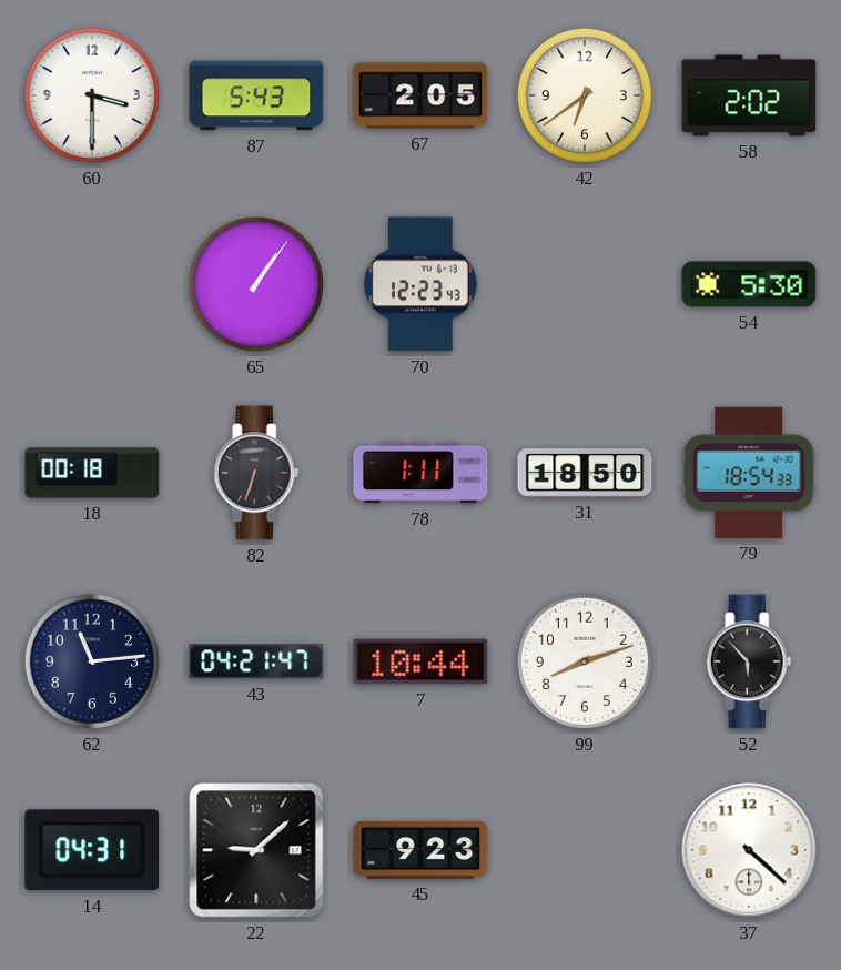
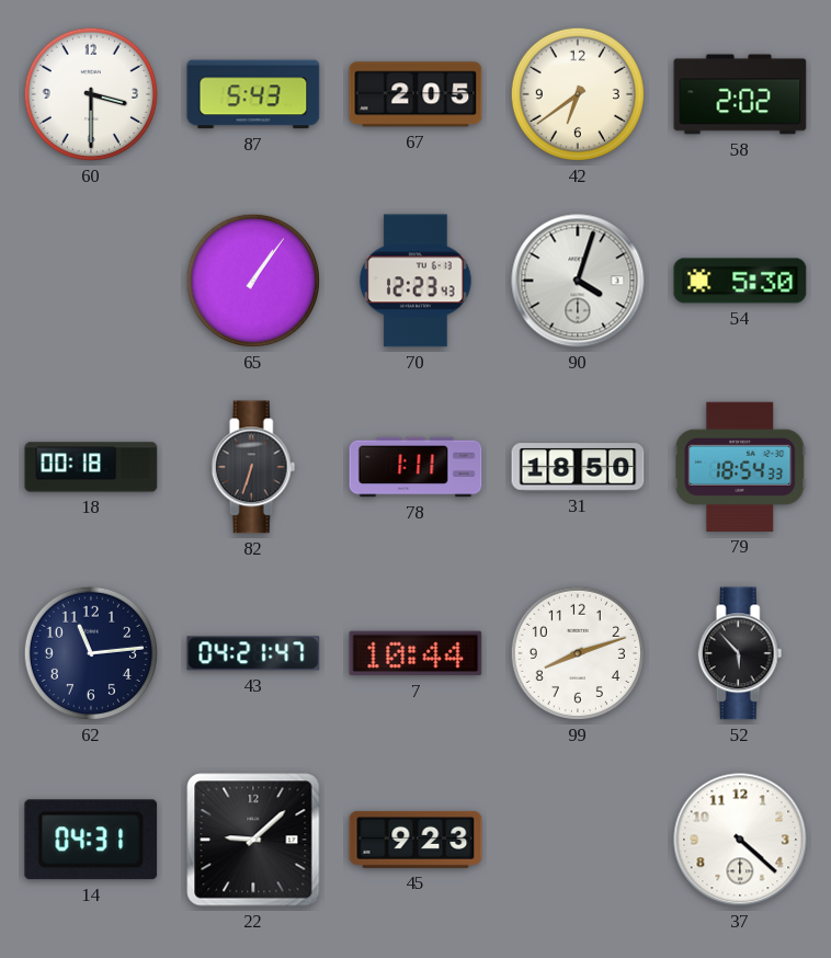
90: none -> 4:03
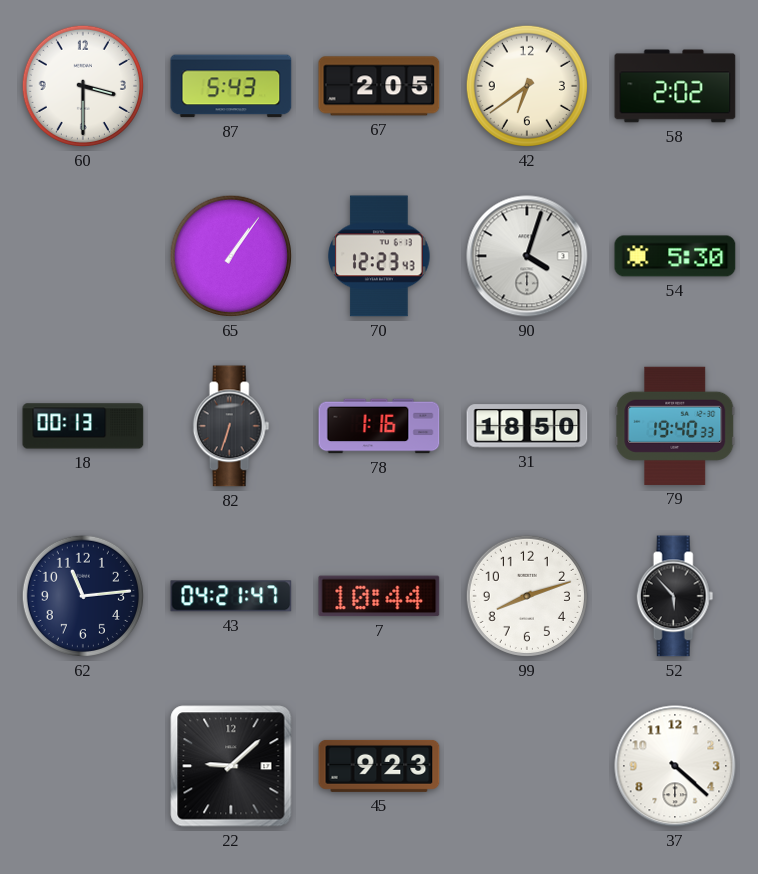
18: 00:18 -> 00:13
78: 1:11 -> 1:16
79: 18:54 -> 19:40
14: 04:31 -> none
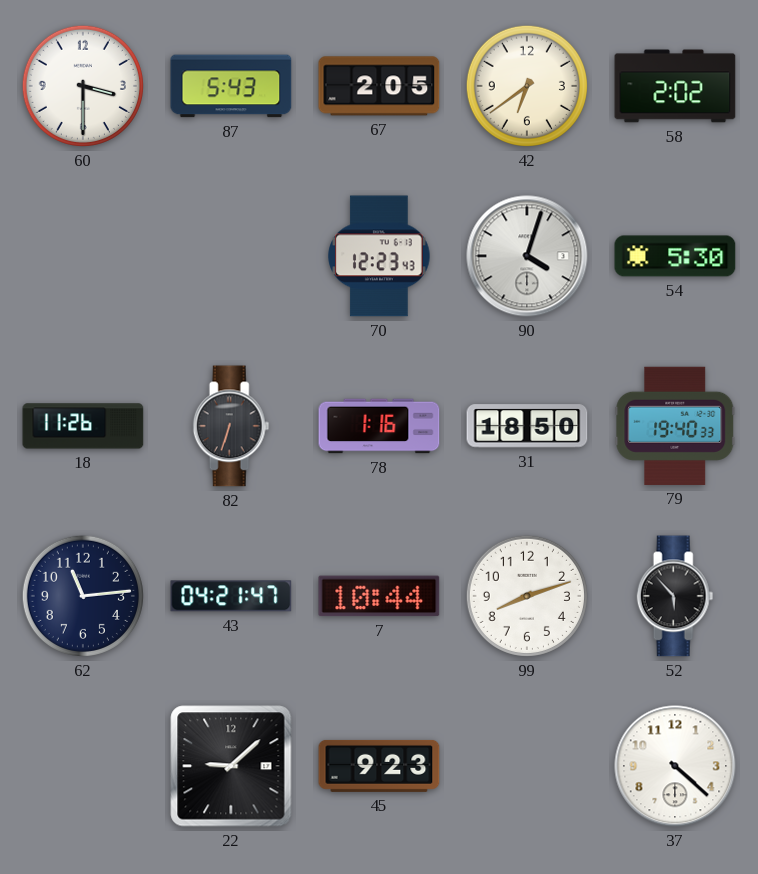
65: 1:06 -> none
18: 00:13 -> 11:26
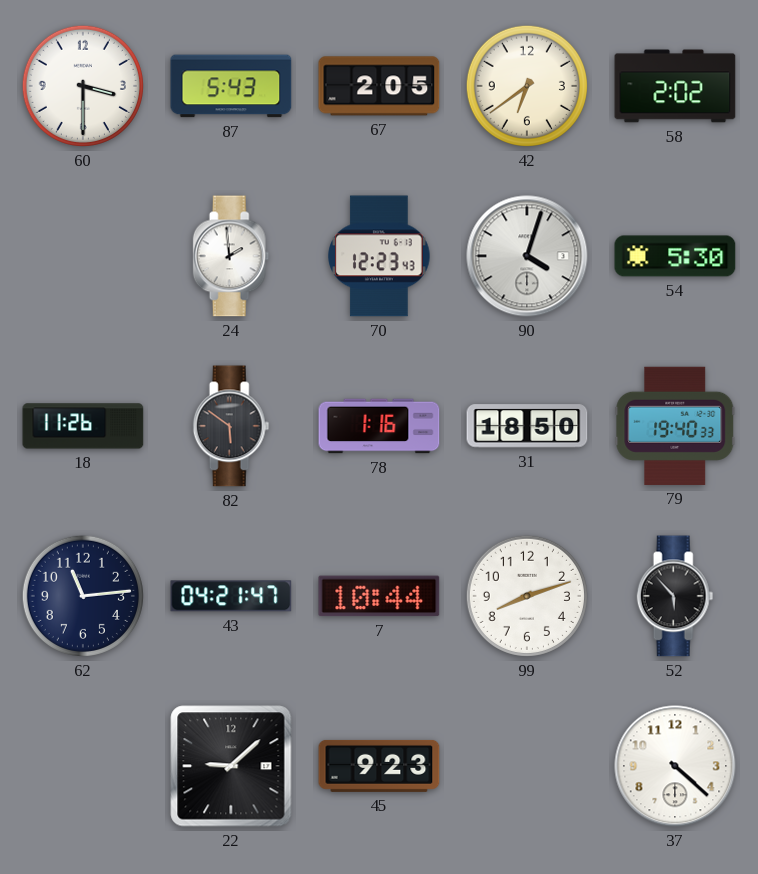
24: none -> 1:59
82: 6:33 -> 5:51
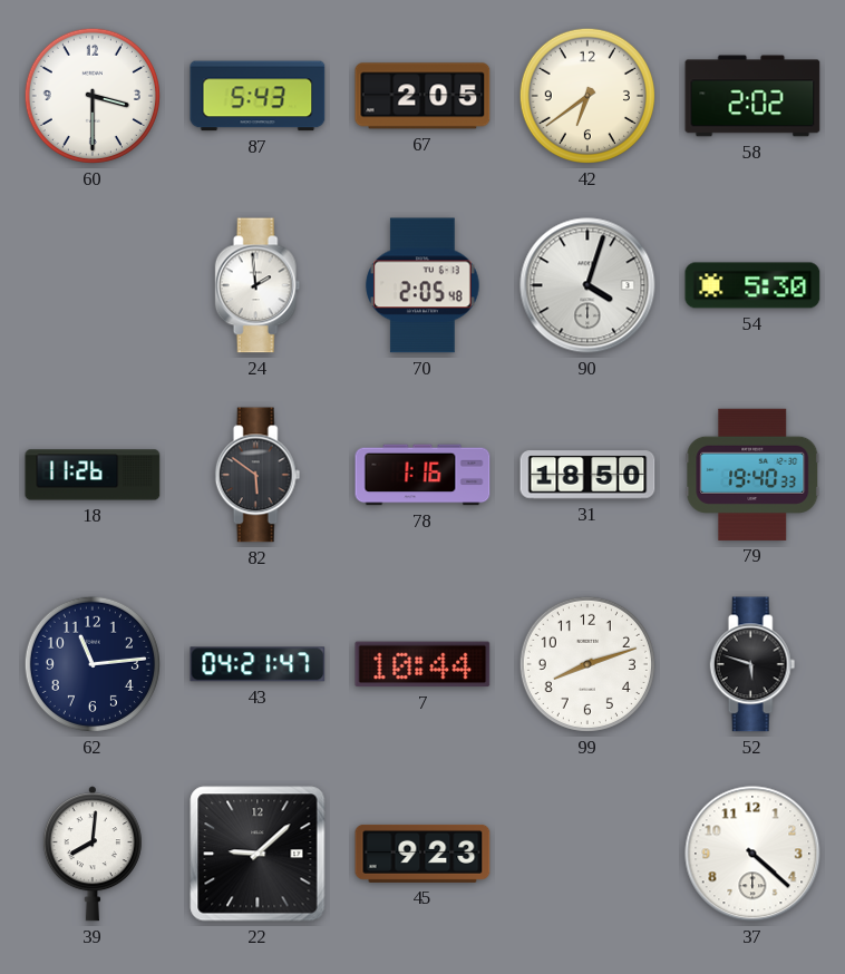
70: 12:23 -> 2:05
52: 5:53 -> 5:48
39: none -> 8:01
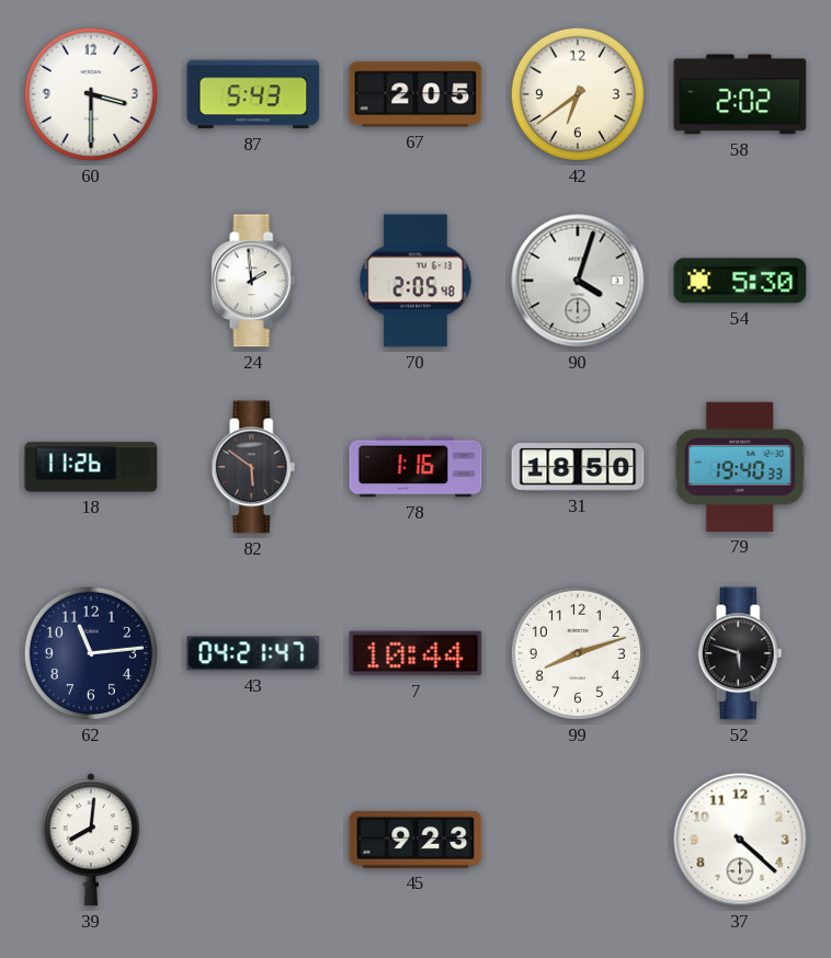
22: 9:08 -> none
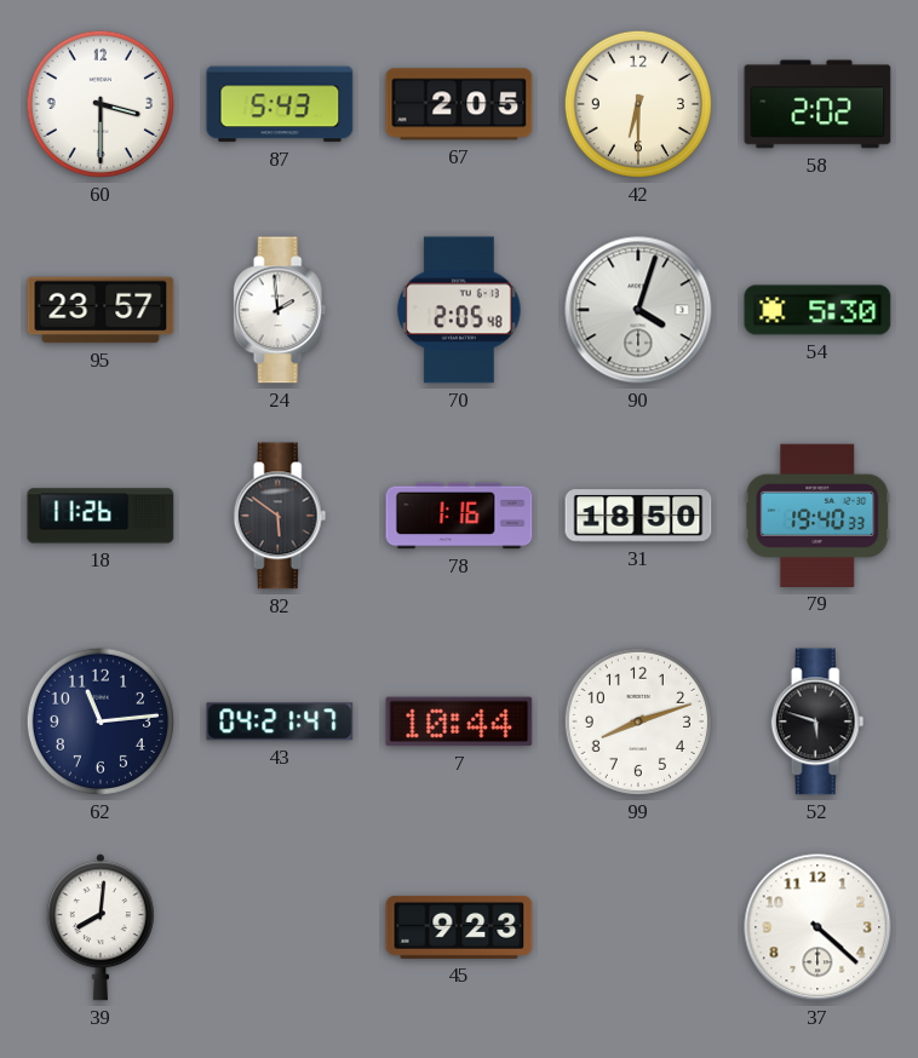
42: 6:39 -> 6:30
95: none -> 23:57
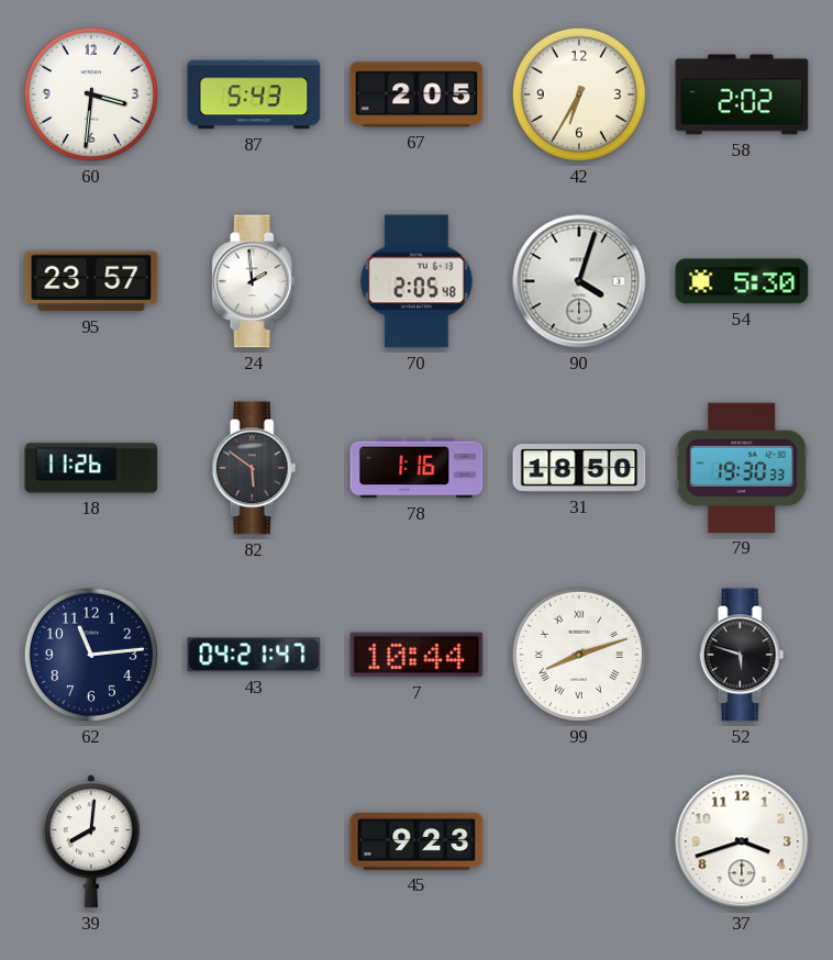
60: 3:30 -> 3:31
42: 6:30 -> 6:35
79: 19:40 -> 19:30
99 numerals: Arabic -> Roman
37: 4:22 -> 3:42
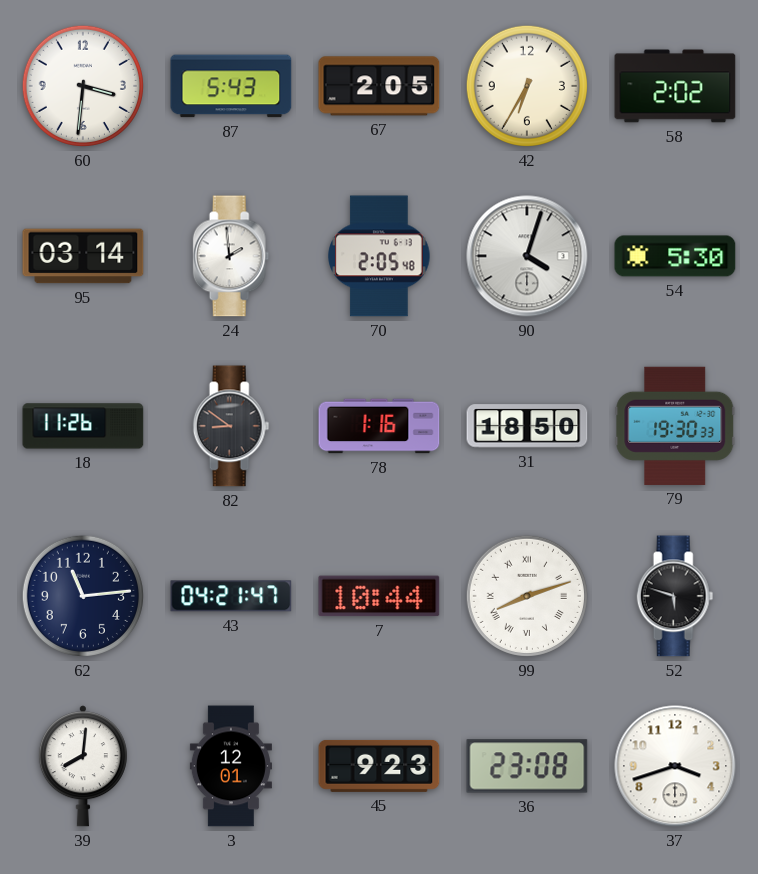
95: 23:57 -> 03:14
82: 5:51 -> 8:51
3: none -> 12:01
36: none -> 23:08
